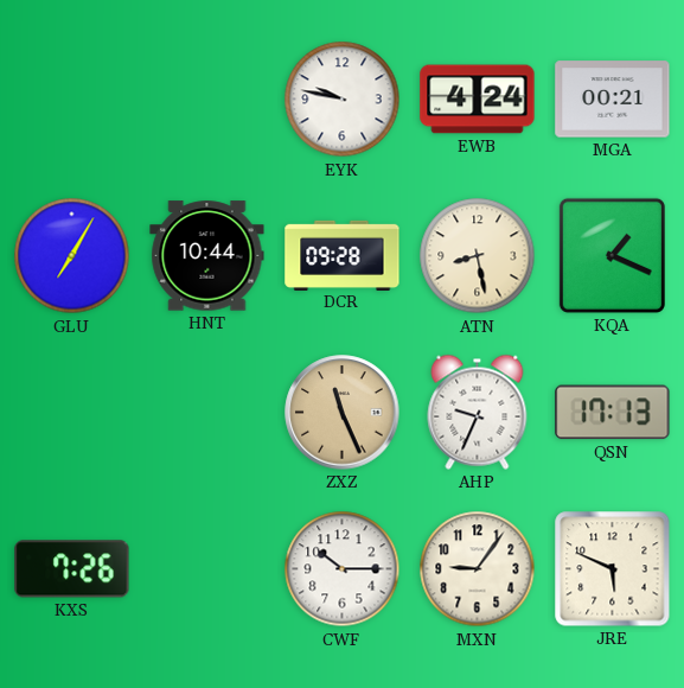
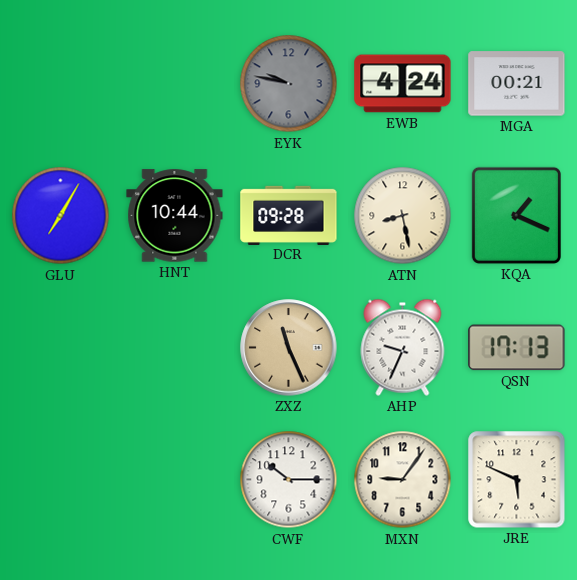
EYK dial: white -> grey
KXS: 7:26 -> none
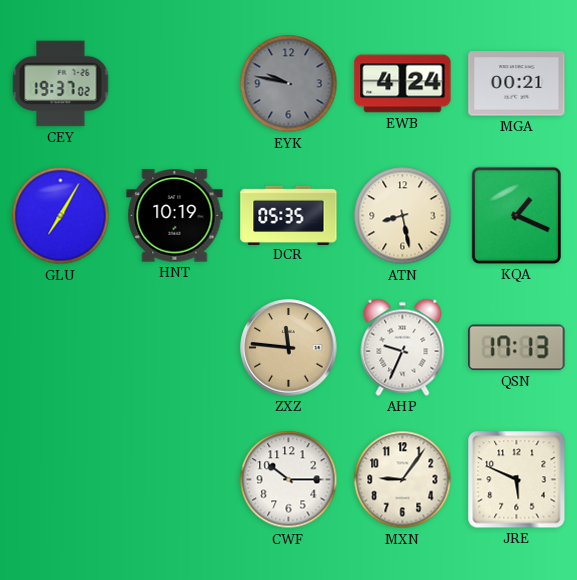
CEY: none -> 19:37
HNT: 10:44 -> 10:19
DCR: 09:28 -> 05:35
ZXZ: 11:26 -> 11:46
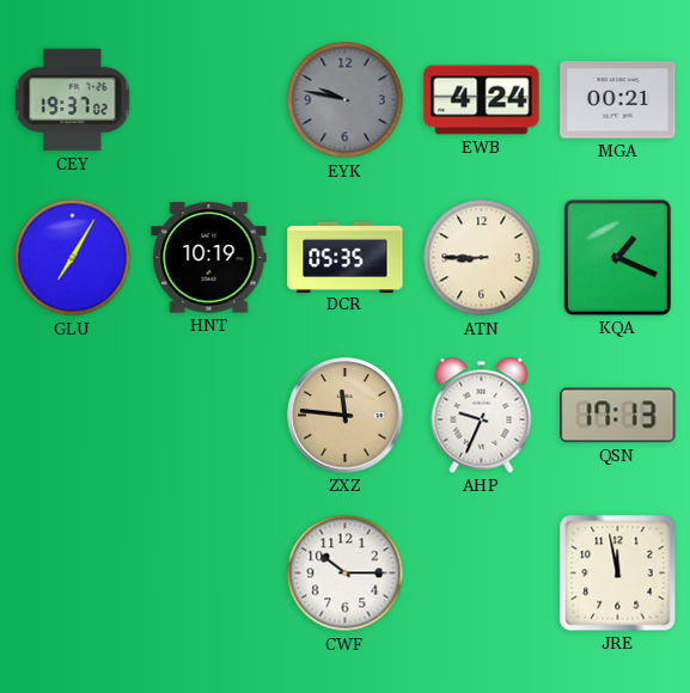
ATN: 8:28 -> 8:45
MXN: 9:06 -> none
JRE: 5:49 -> 11:58
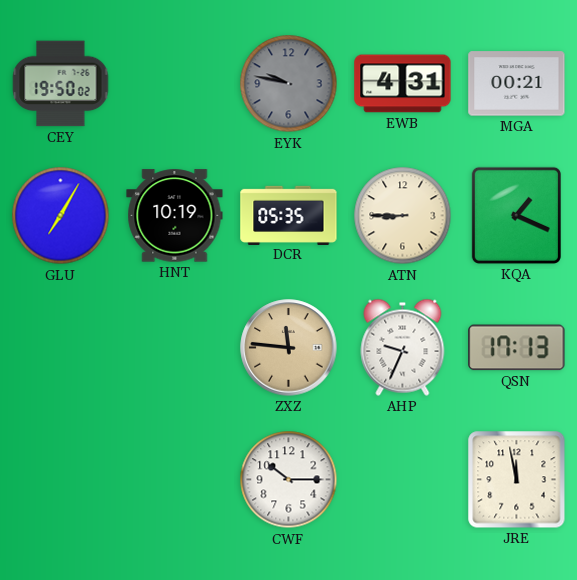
CEY: 19:37 -> 19:50
EWB: 4:24 -> 4:31
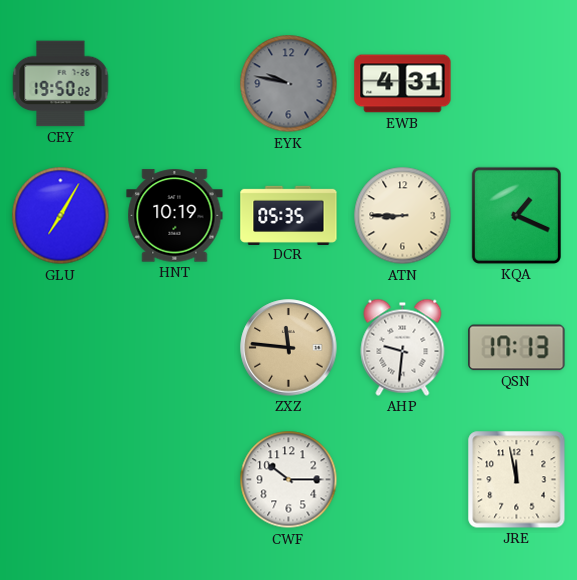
MGA: 00:21 -> none
AHP: 9:34 -> 9:31
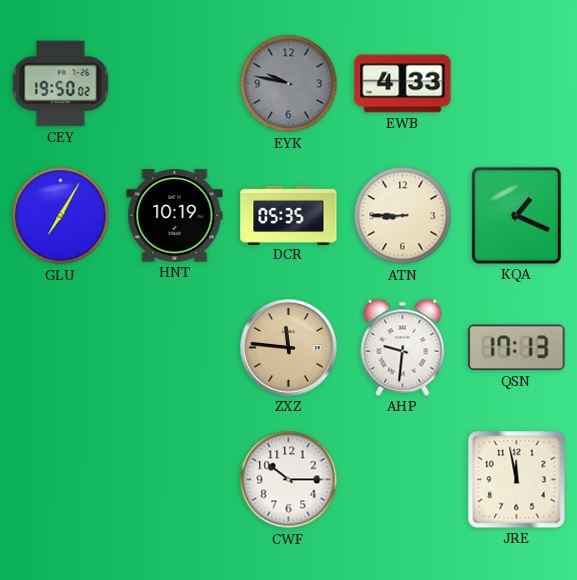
EWB: 4:31 -> 4:33
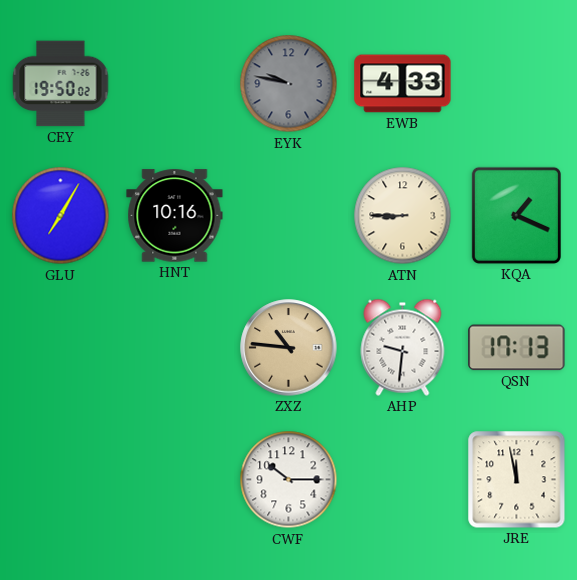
HNT: 10:19 -> 10:16
DCR: 05:35 -> none
ZXZ: 11:46 -> 10:46
